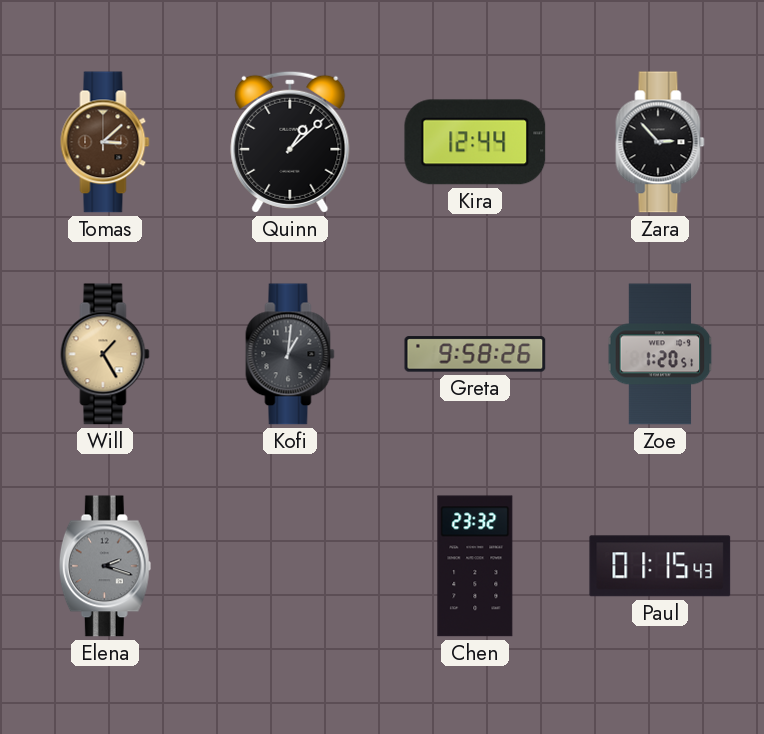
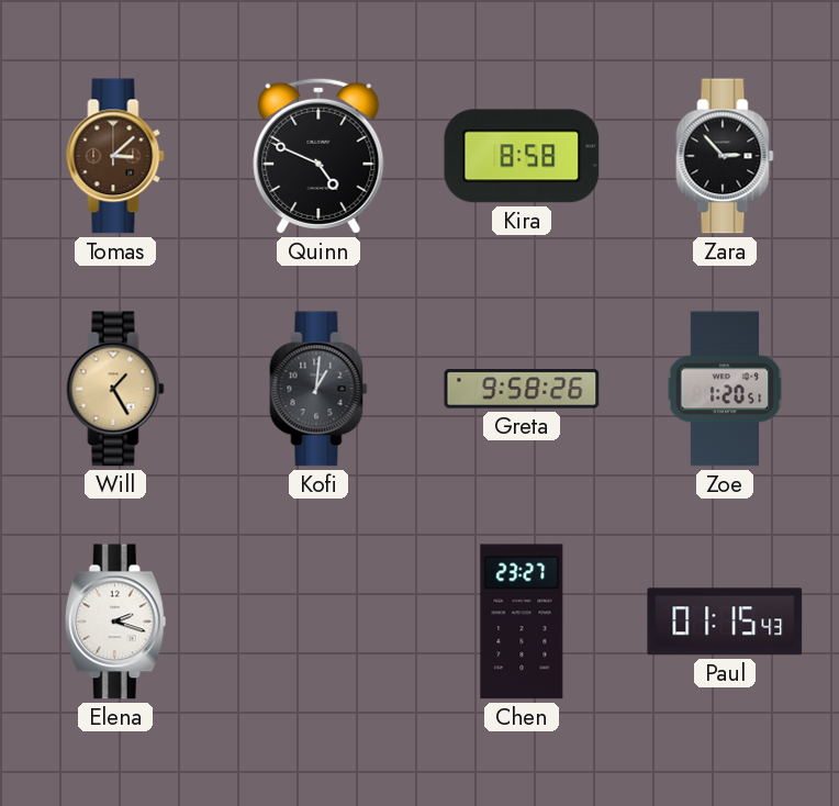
Quinn: 1:08 -> 4:49
Kira: 12:44 -> 8:58
Elena dial: grey -> white
Chen: 23:32 -> 23:27
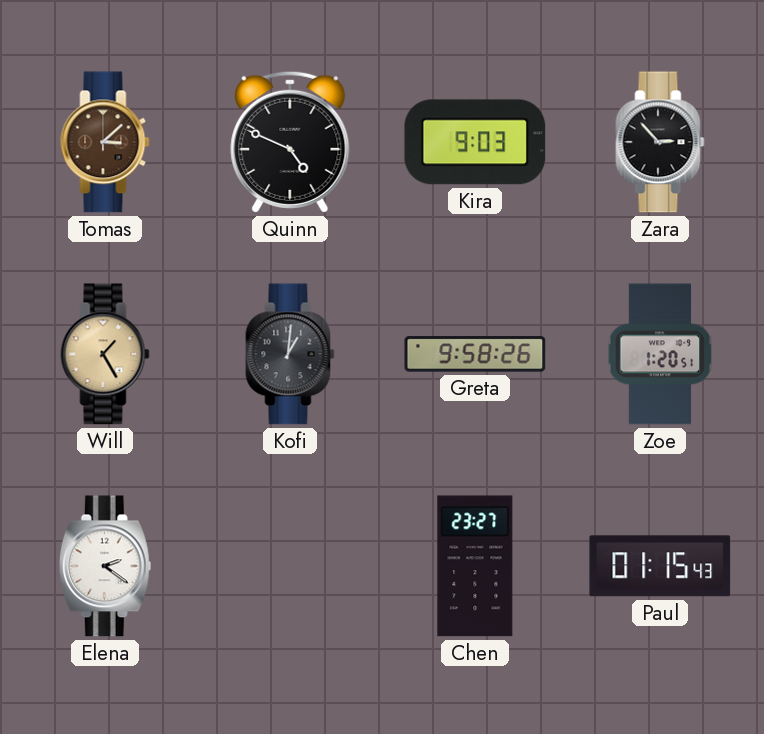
Kira: 8:58 -> 9:03
Elena: 2:18 -> 2:21
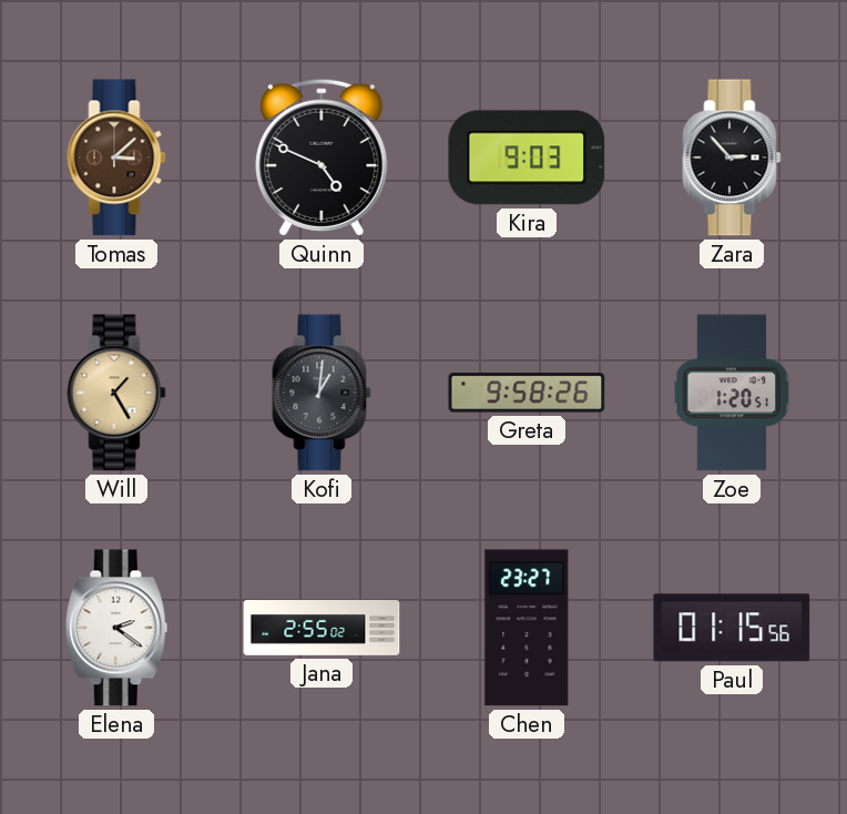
Jana: none -> 2:55
Paul: 01:15:43 -> 01:15:56
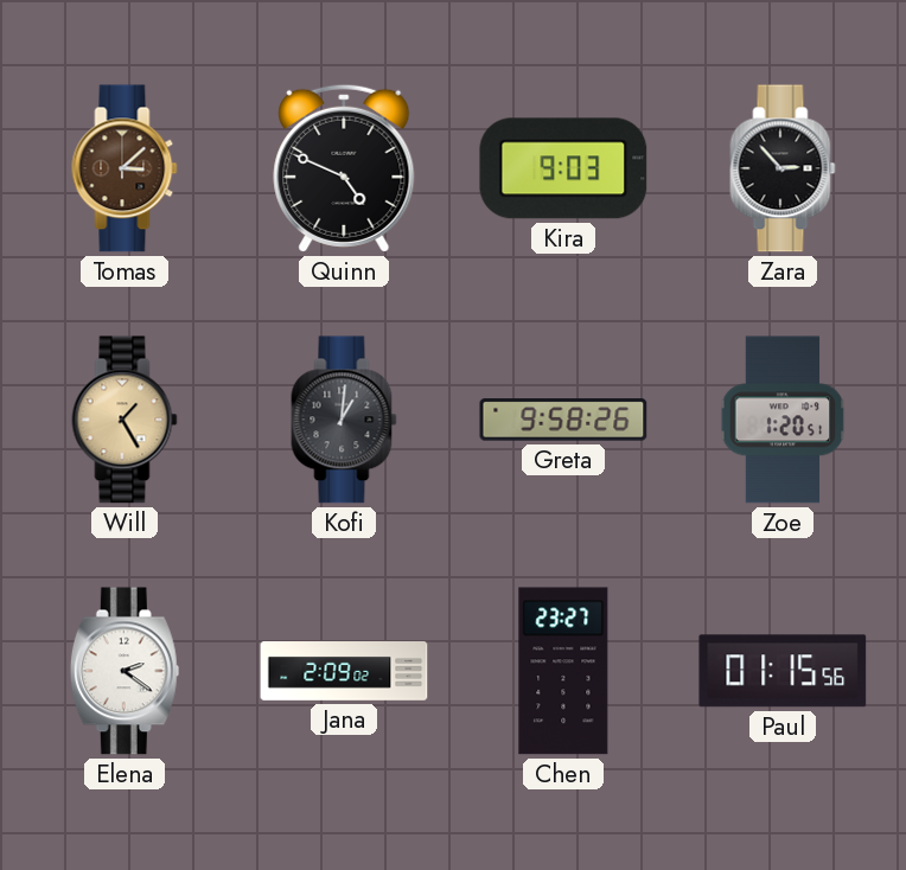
Jana: 2:55 -> 2:09
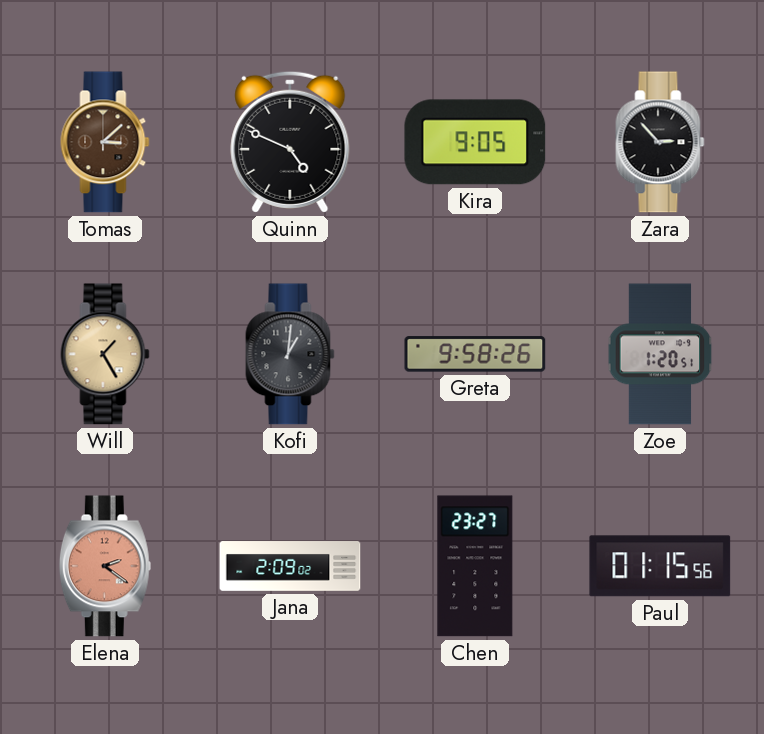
Kira: 9:03 -> 9:05
Elena dial: white -> salmon
